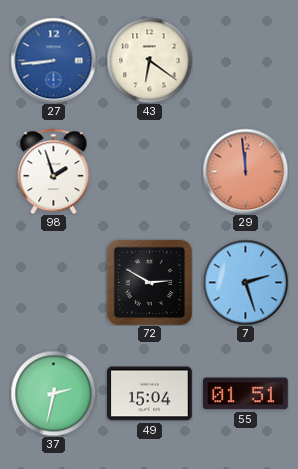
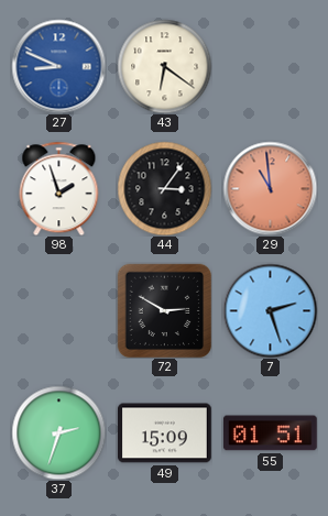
27: 8:44 -> 8:49
44: none -> 3:06
29: 11:59 -> 10:59
37: 2:32 -> 2:33
49: 15:04 -> 15:09
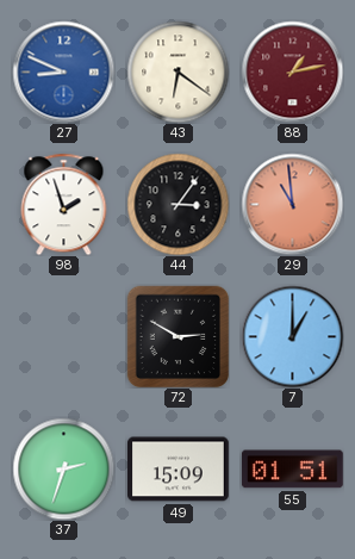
88: none -> 1:13
7: 2:27 -> 1:00
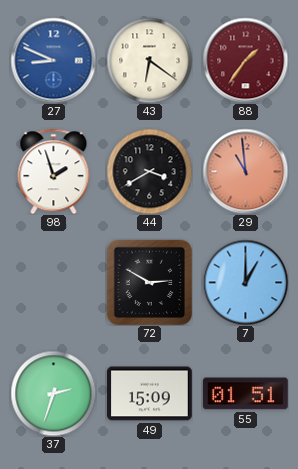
88: 1:13 -> 1:36
44: 3:06 -> 3:40
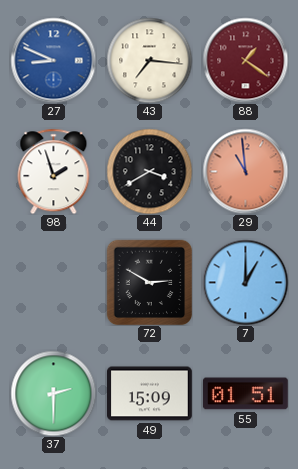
43: 6:21 -> 7:16
88: 1:36 -> 1:21
37: 2:33 -> 2:30
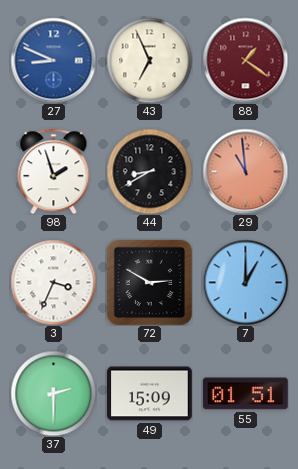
43: 7:16 -> 6:56
44: 3:40 -> 8:40
3: none -> 3:34
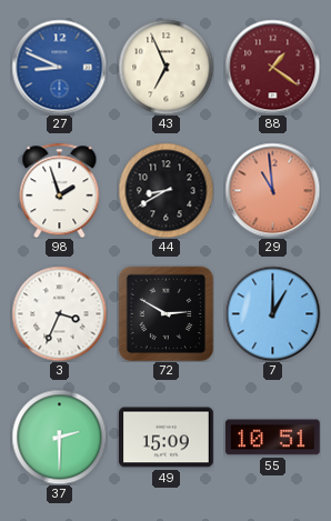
55: 01:51 -> 10:51
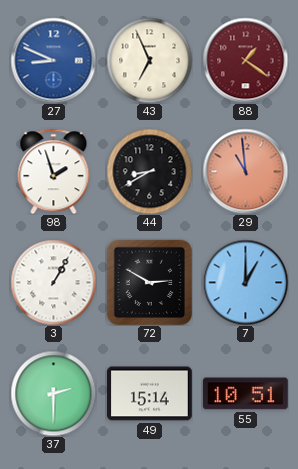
3: 3:34 -> 1:05
49: 15:09 -> 15:14
